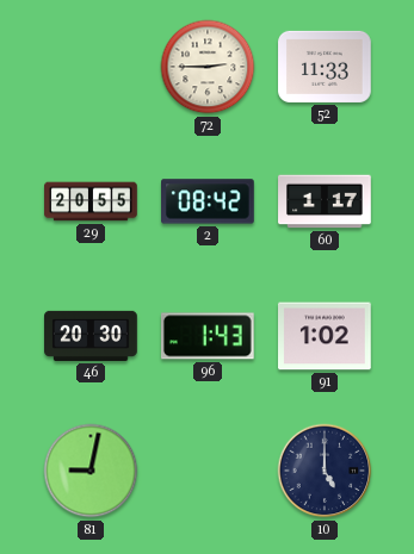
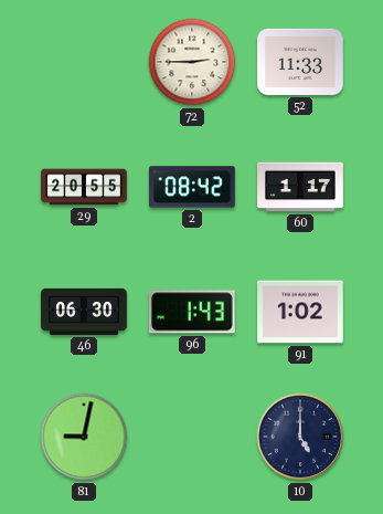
46: 20:30 -> 06:30
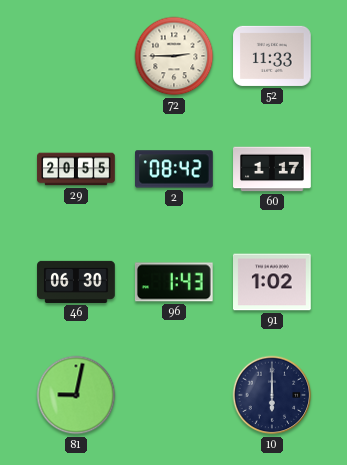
10: 5:00 -> 6:00
